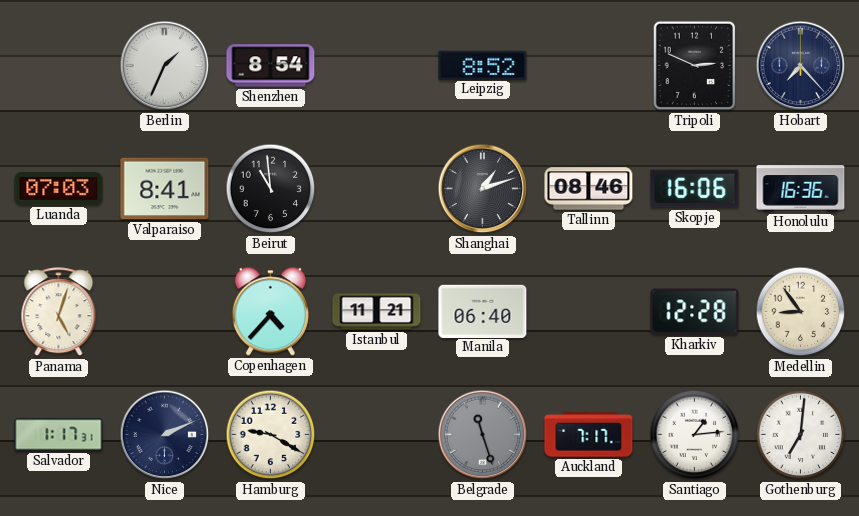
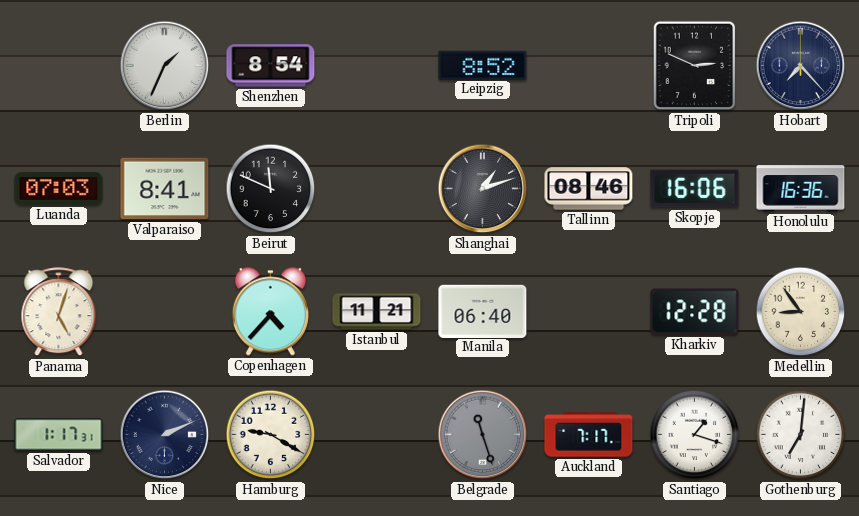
Beirut: 10:59 -> 11:49
Santiago: 1:14 -> 1:18
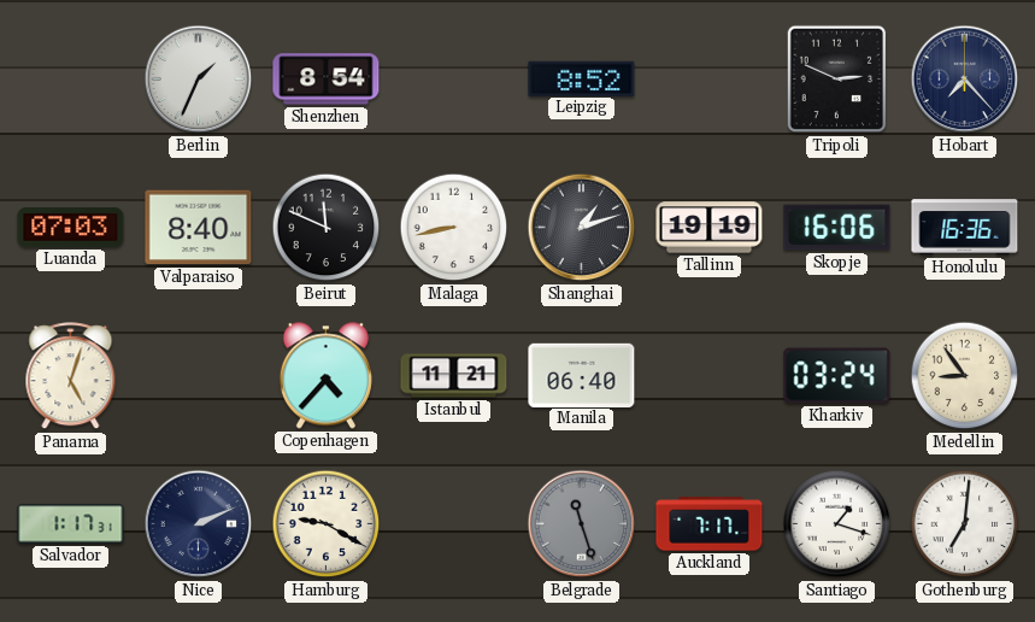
Valparaiso: 8:41 -> 8:40
Malaga: none -> 8:43
Tallinn: 08:46 -> 19:19
Kharkiv: 12:28 -> 03:24
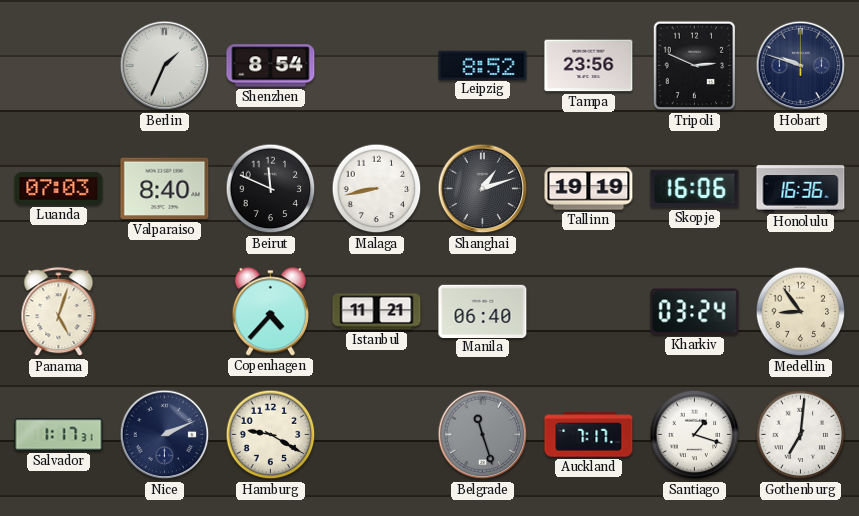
Tampa: none -> 23:56
Hobart: 7:23 -> 9:48
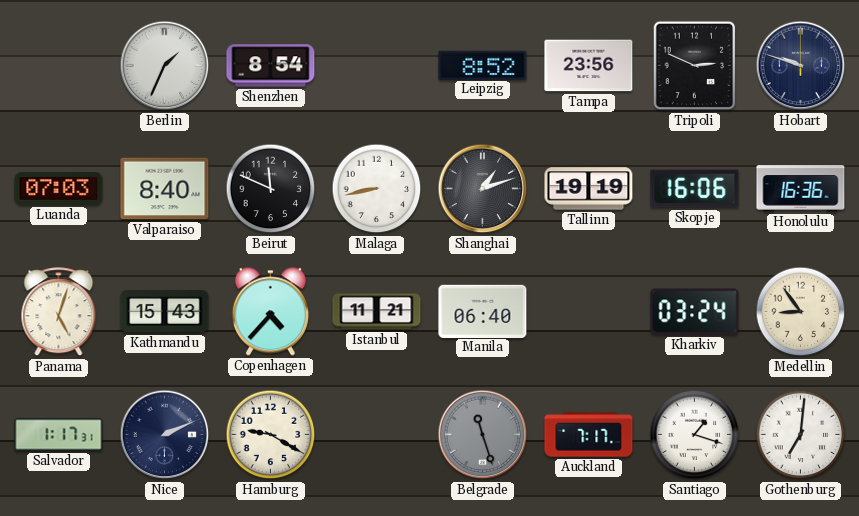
Kathmandu: none -> 15:43
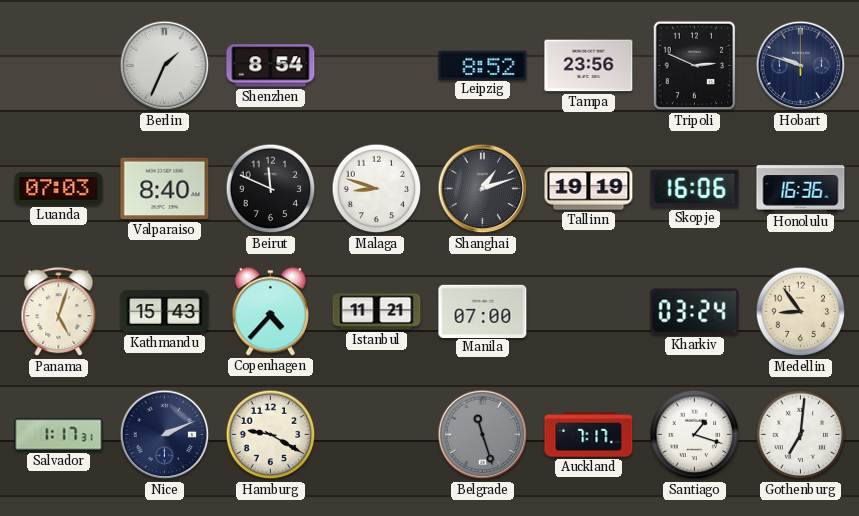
Malaga: 8:43 -> 8:48
Manila: 06:40 -> 07:00
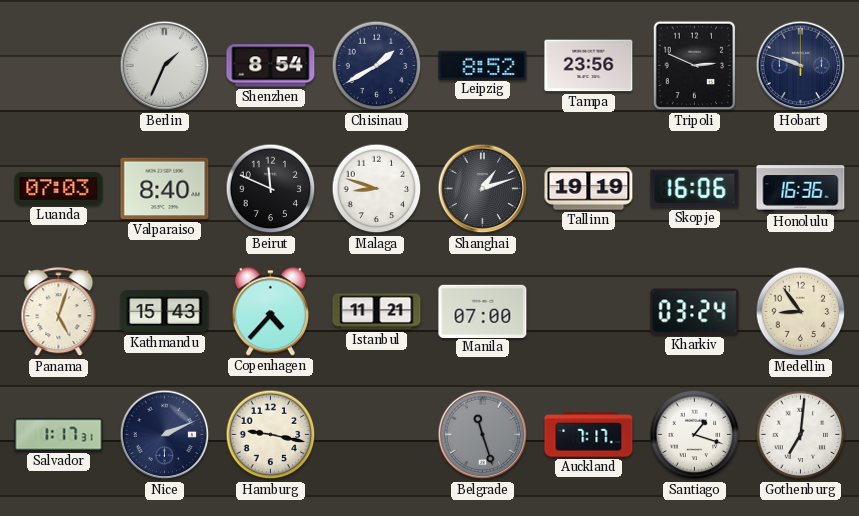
Chisinau: none -> 1:40
Hamburg: 9:20 -> 9:17
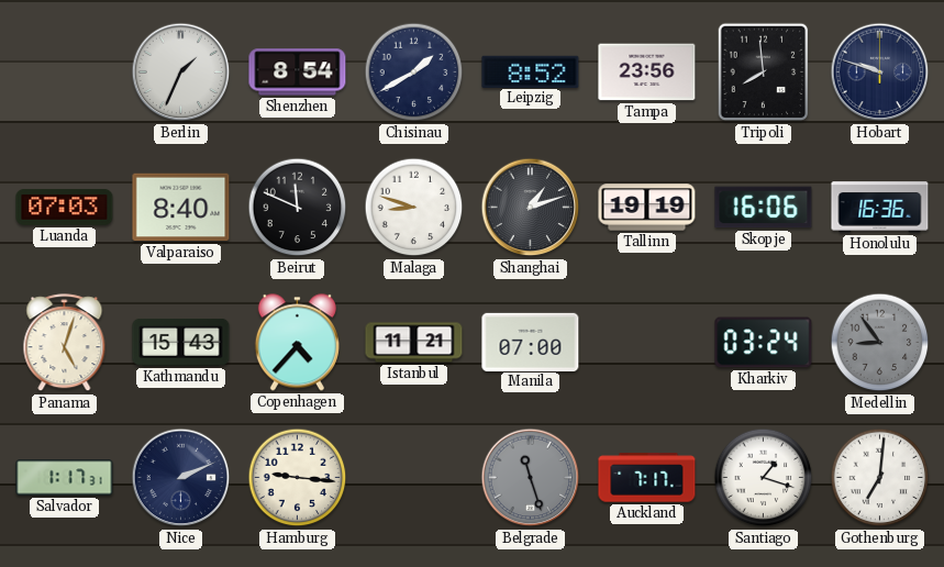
Tripoli: 2:49 -> 7:59
Medellin dial: cream -> grey
Hamburg: 9:17 -> 9:16
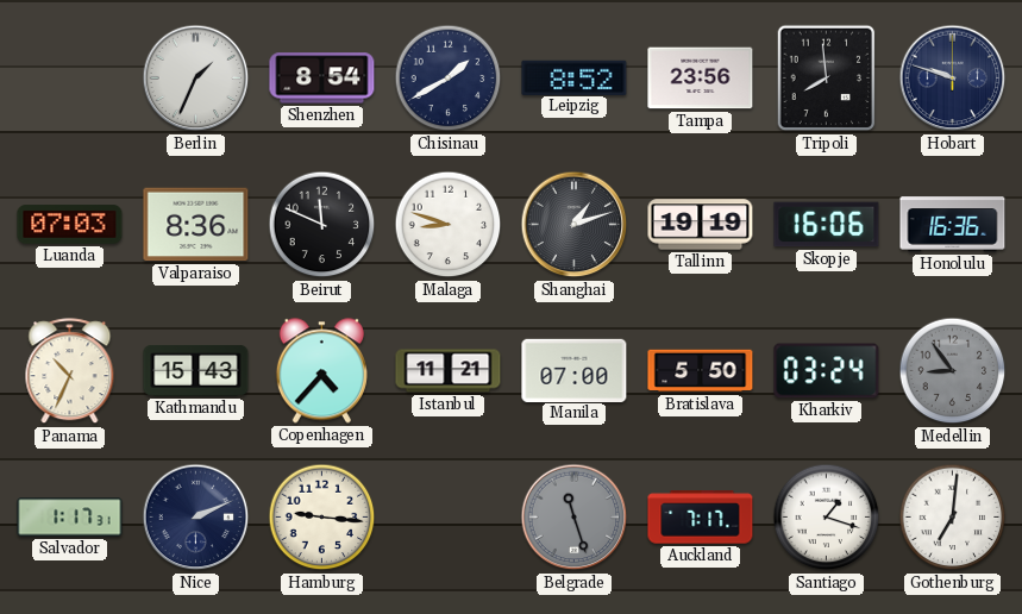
Valparaiso: 8:40 -> 8:36
Panama: 5:03 -> 10:34
Bratislava: none -> 5:50
